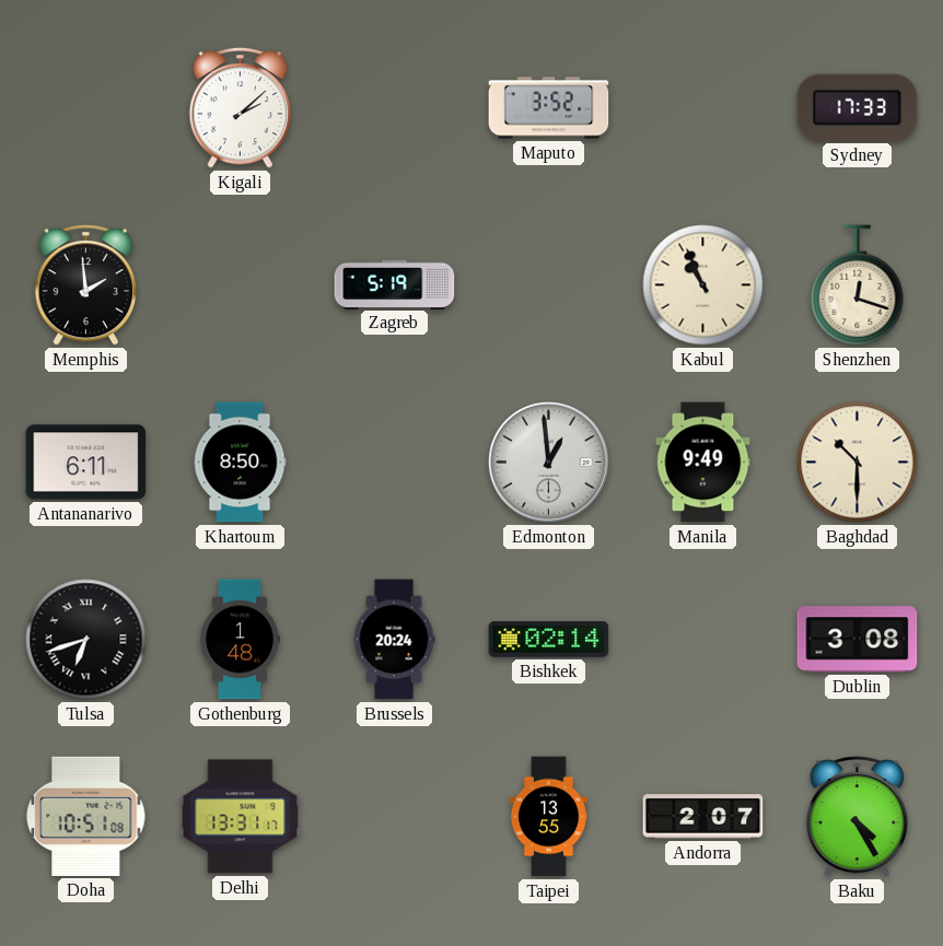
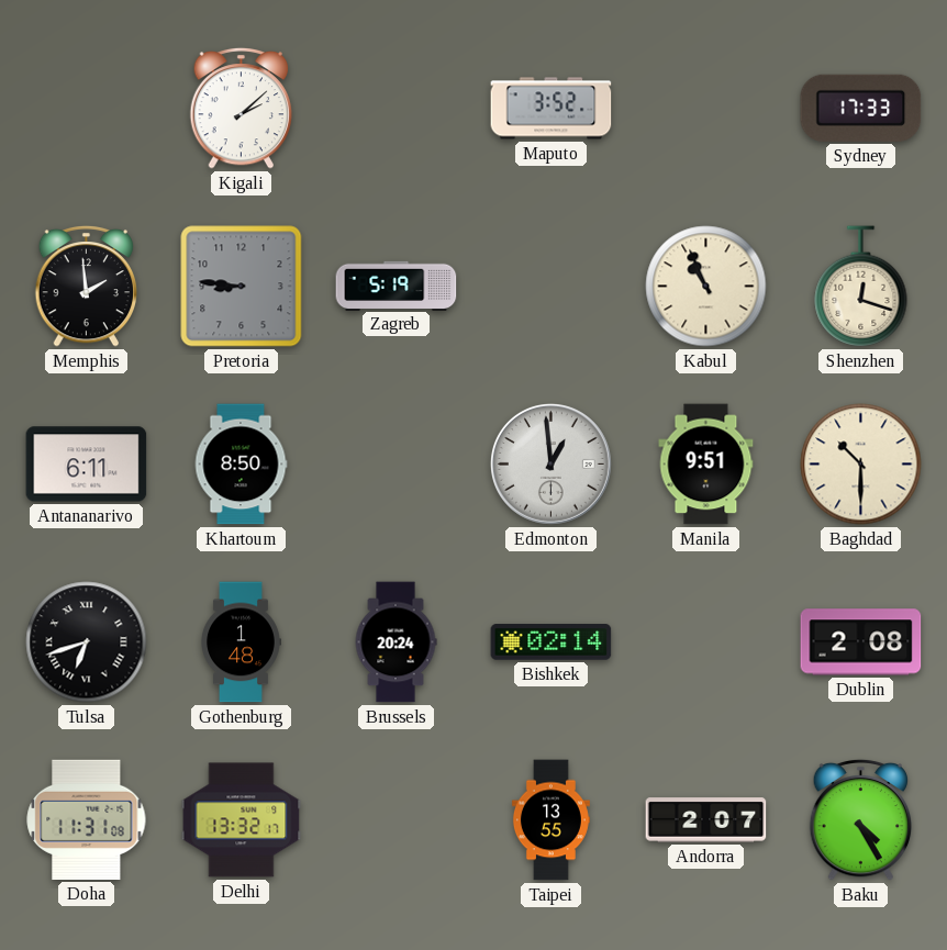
Pretoria: none -> 8:46
Manila: 9:49 -> 9:51
Dublin: 3:08 -> 2:08
Doha: 10:51 -> 11:31
Delhi: 13:31 -> 13:32
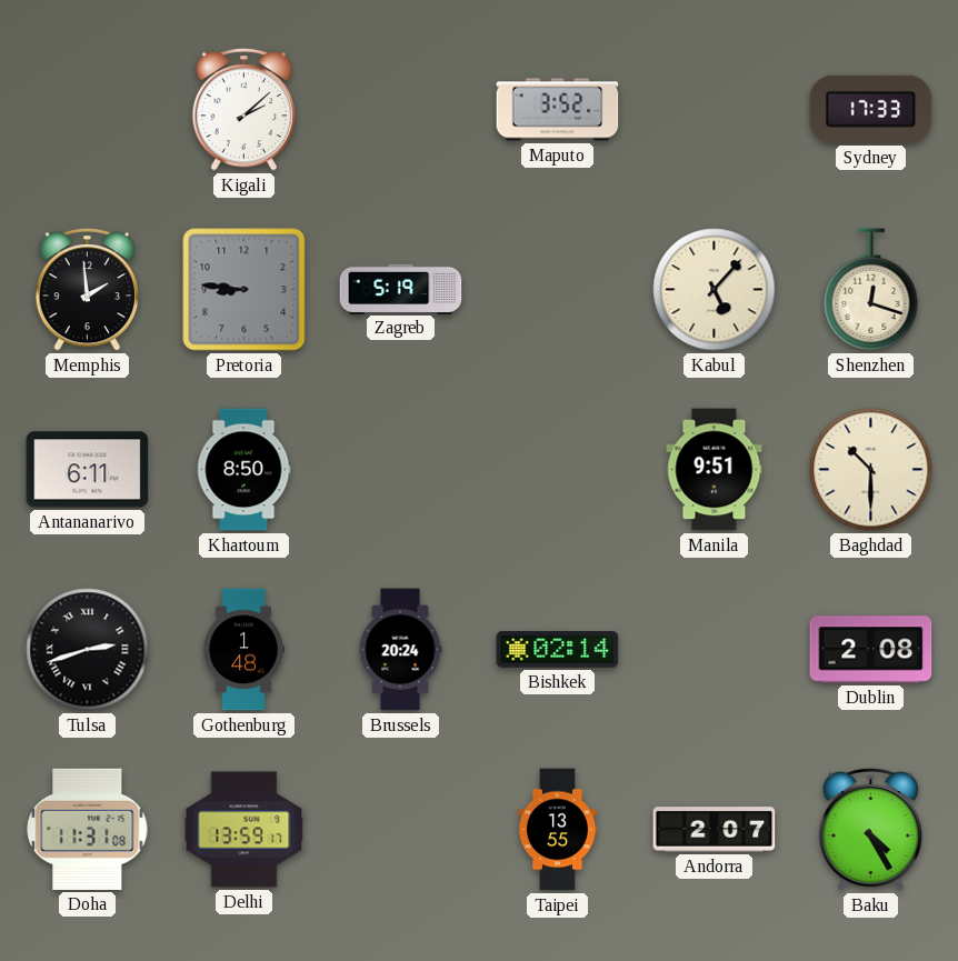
Kabul: 10:56 -> 5:07
Edmonton: 12:59 -> none
Tulsa: 6:42 -> 2:42
Delhi: 13:32 -> 13:59
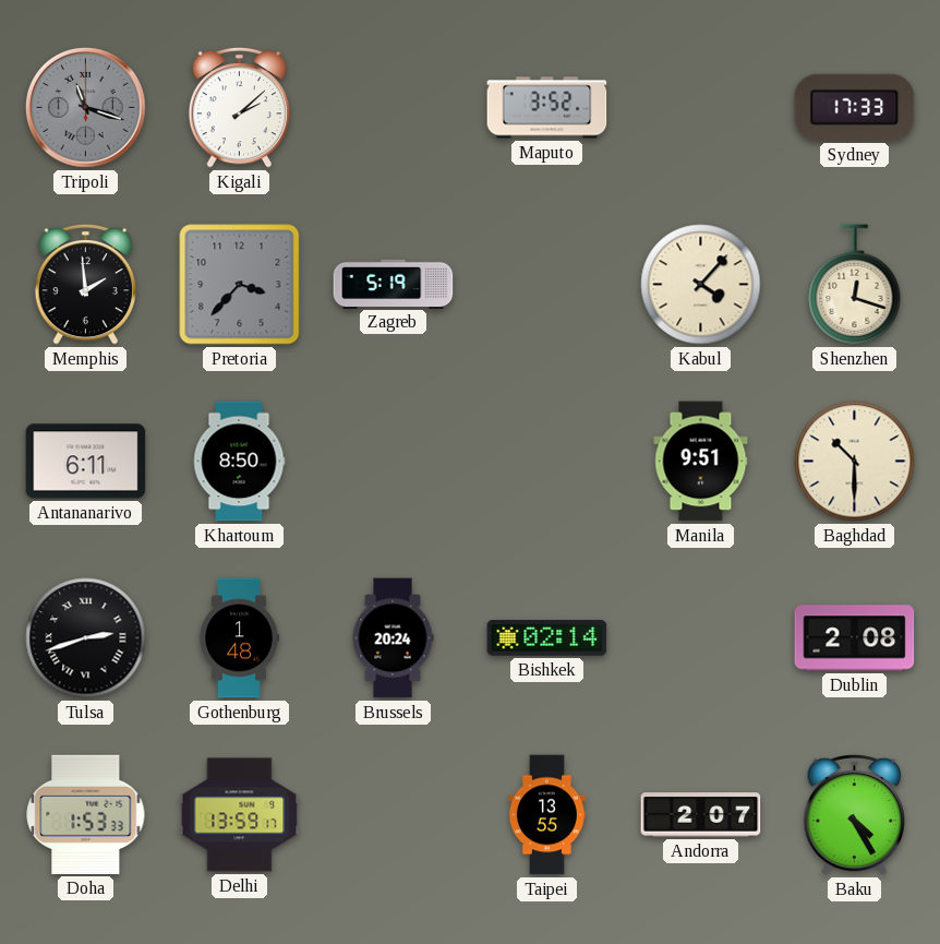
Tripoli: none -> 11:18
Pretoria: 8:46 -> 3:37
Kabul: 5:07 -> 4:07
Doha: 11:31 -> 1:53
